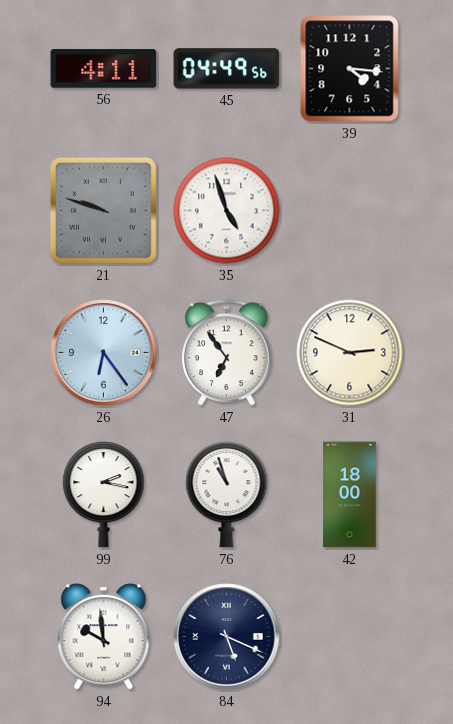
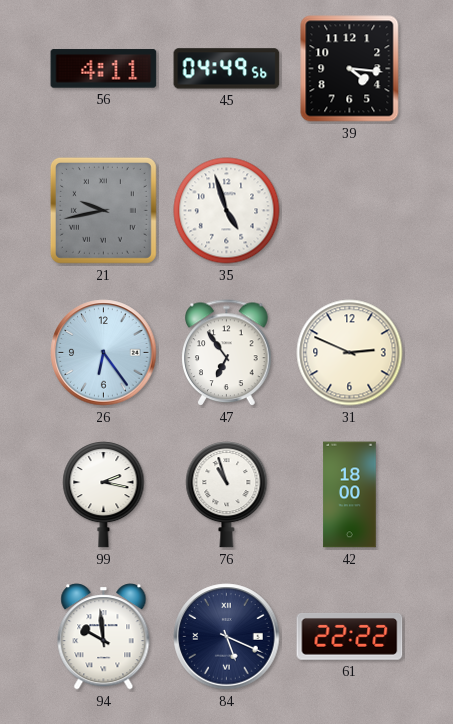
21: 9:48 -> 9:43
61: none -> 22:22
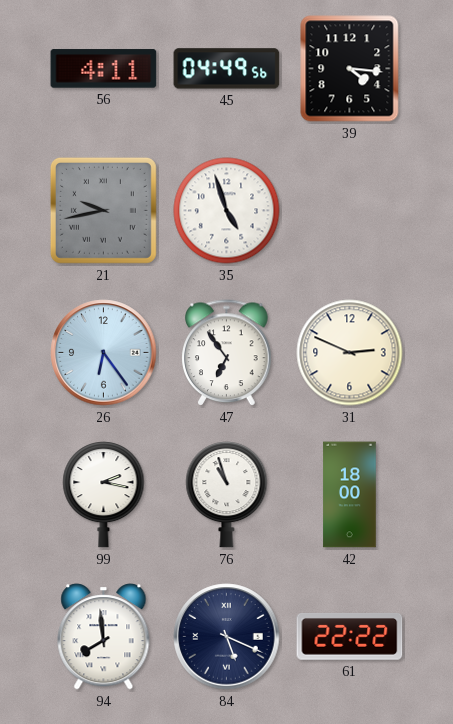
94: 9:59 -> 7:59
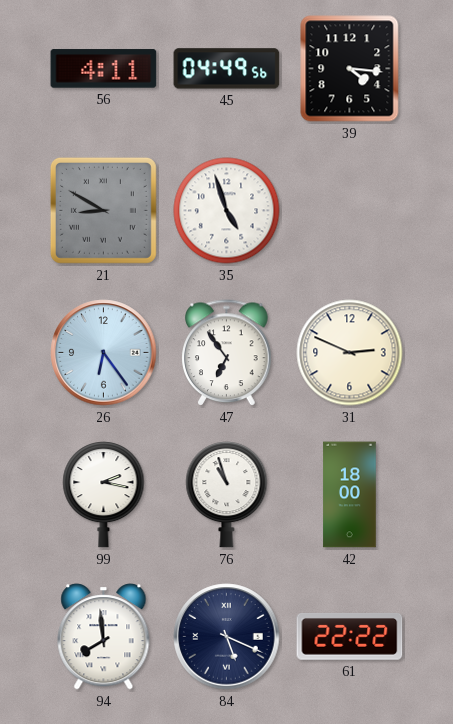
21: 9:43 -> 8:50
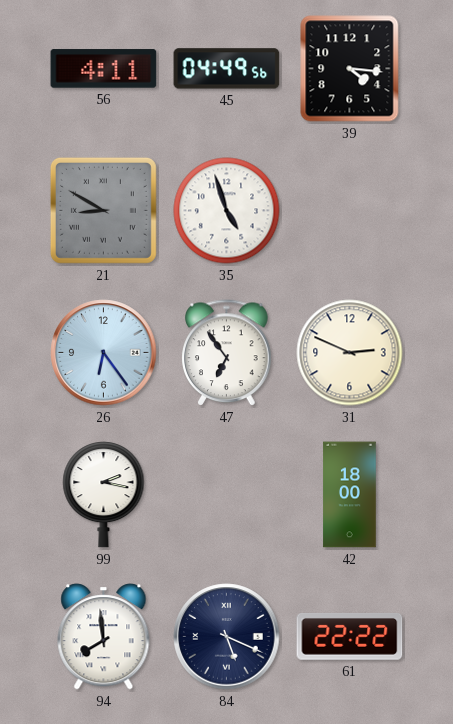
76: 10:57 -> none
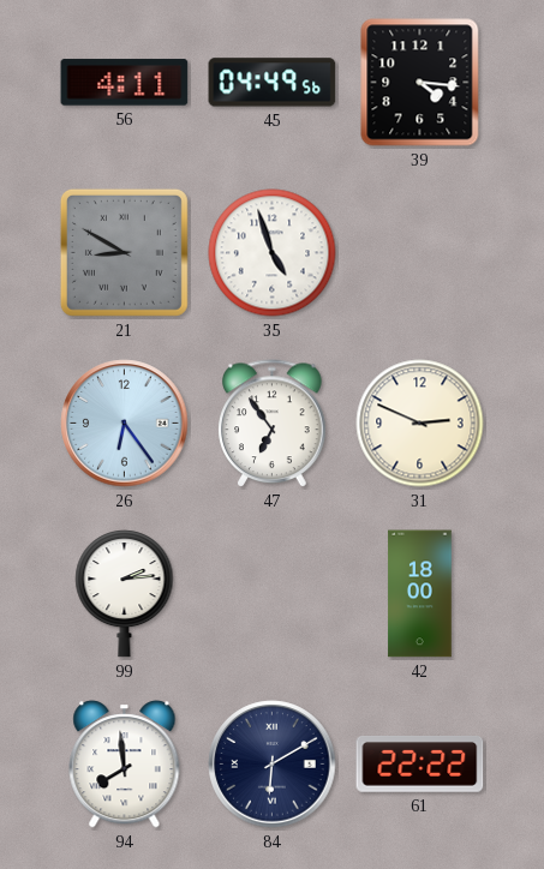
99: 2:17 -> 2:14
84: 5:19 -> 6:10
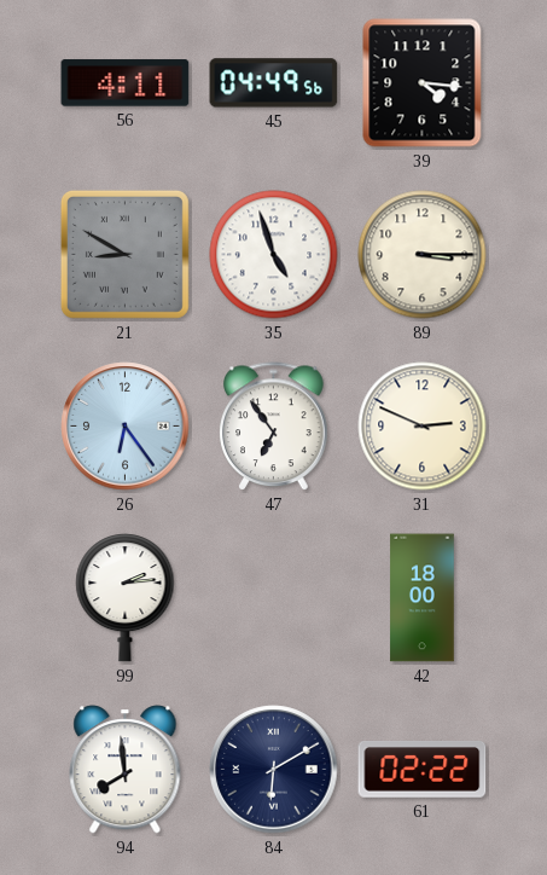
89: none -> 3:15
61: 22:22 -> 02:22
